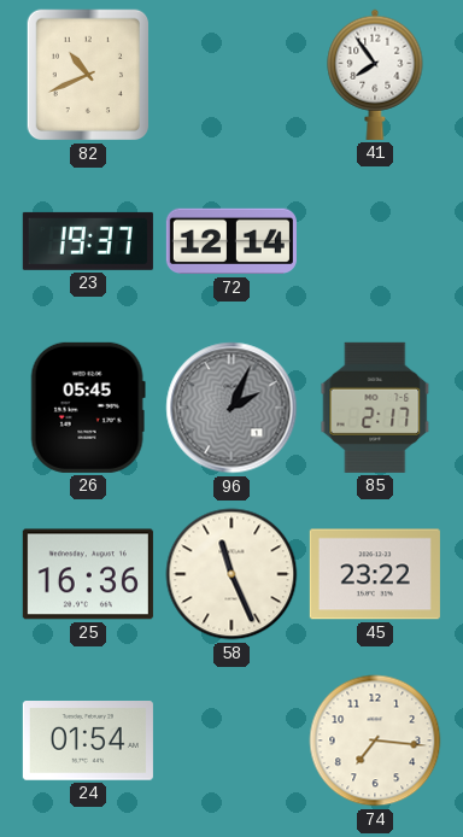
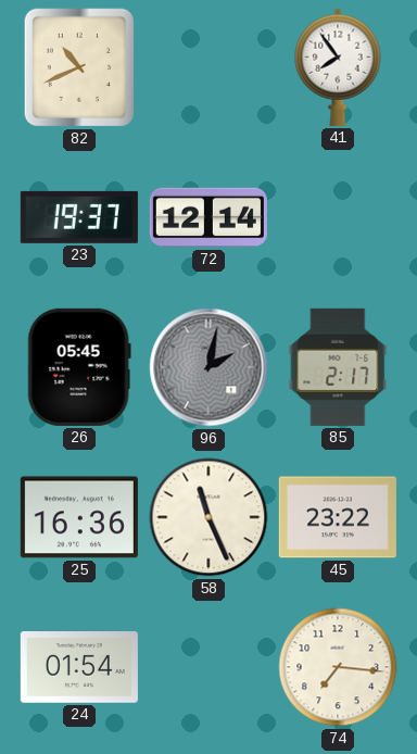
96: 2:04 -> 2:02
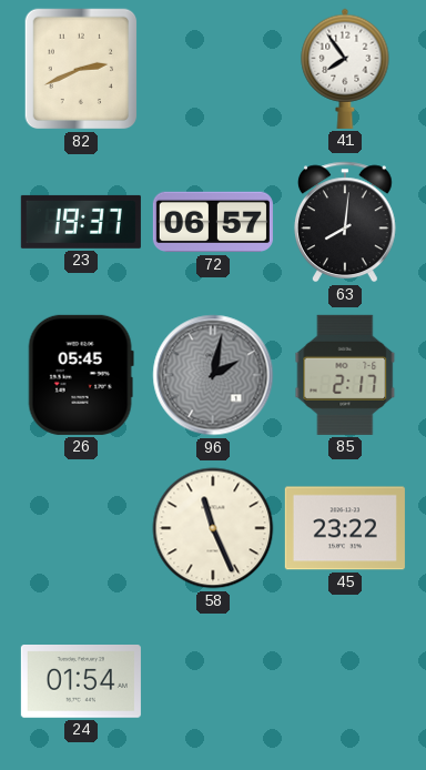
82: 10:41 -> 2:41
72: 12:14 -> 06:57
63: none -> 8:01
25: 16:36 -> none
74: 7:16 -> none
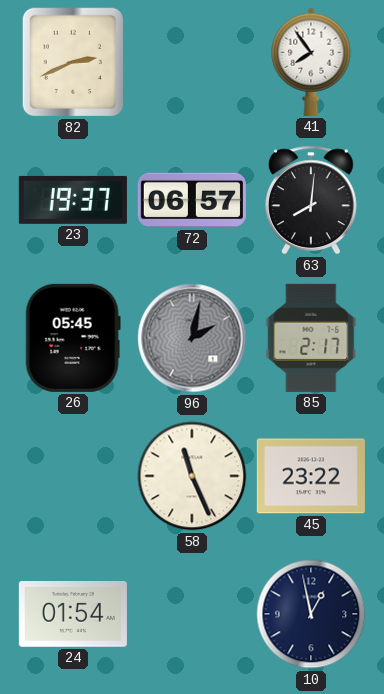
10: none -> 12:58
